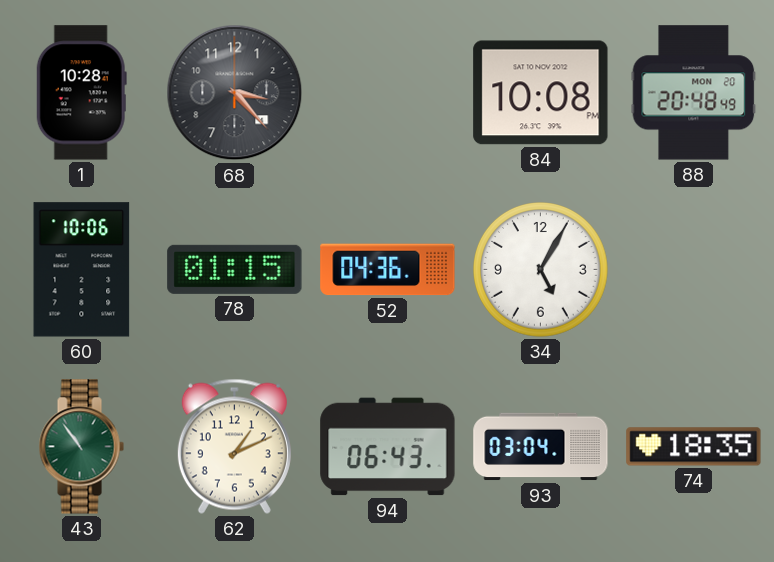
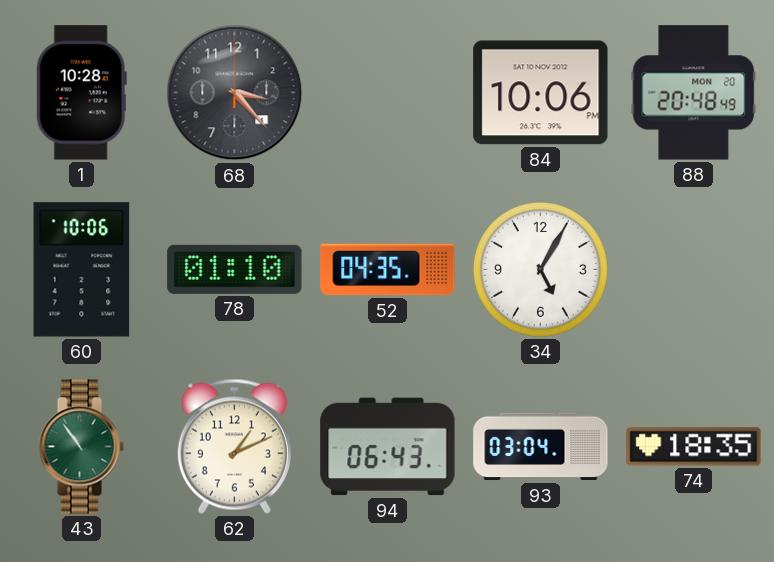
84: 10:08 -> 10:06
78: 01:15 -> 01:10
52: 04:36 -> 04:35
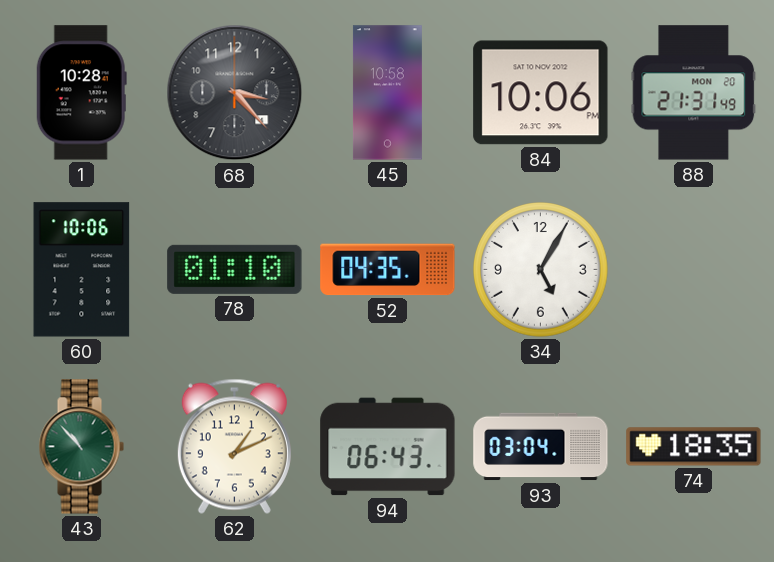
45: none -> 10:58
88: 20:48 -> 21:31
43: 10:54 -> 10:53
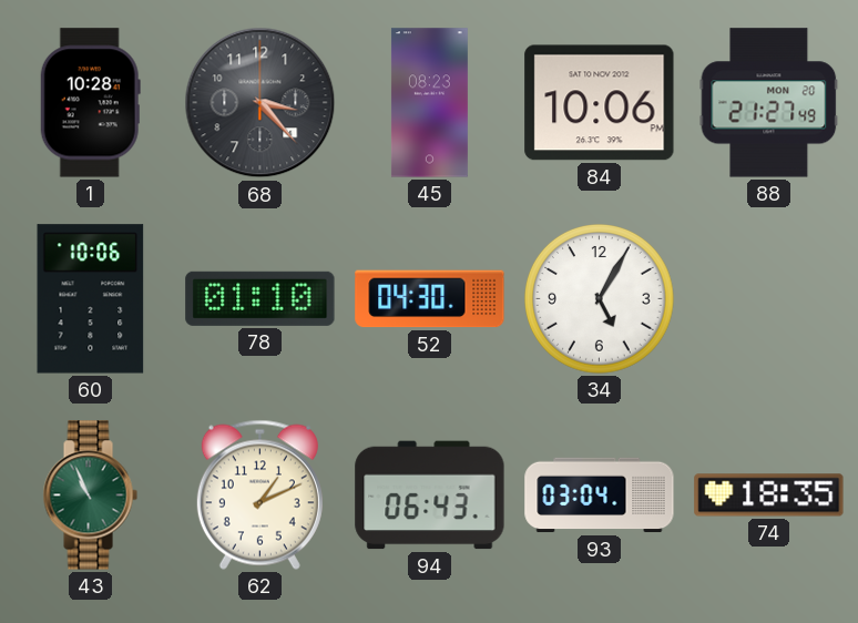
45: 10:58 -> 08:23
88: 21:31 -> 21:27
52: 04:35 -> 04:30
43: 10:53 -> 10:56
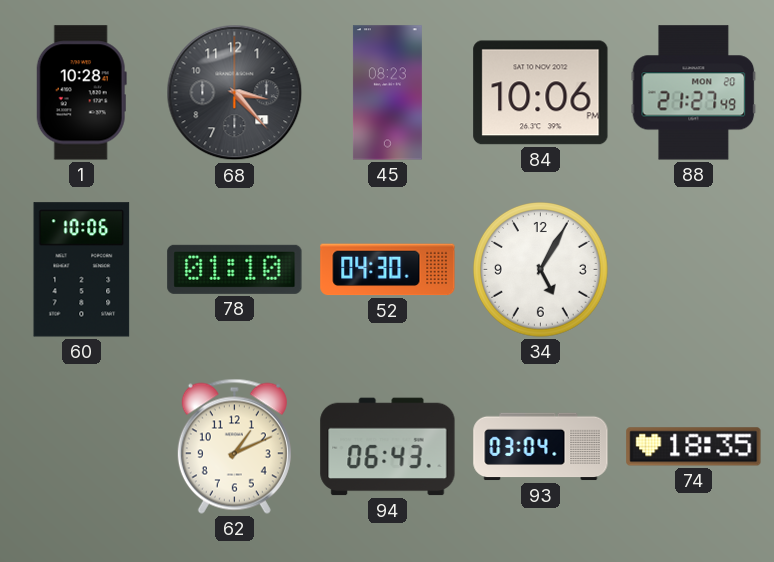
43: 10:56 -> none
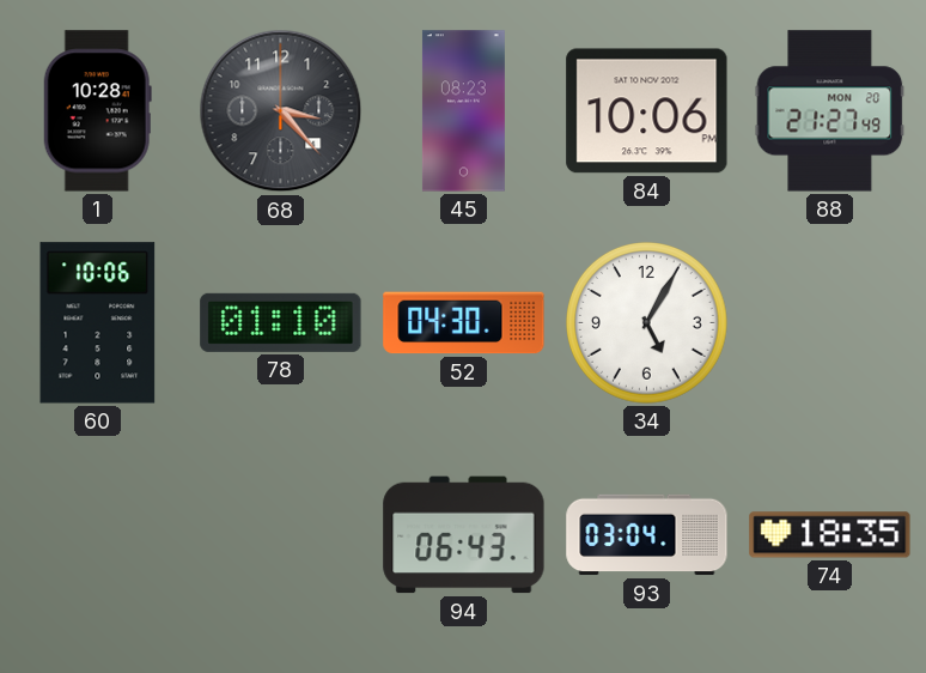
62: 1:11 -> none
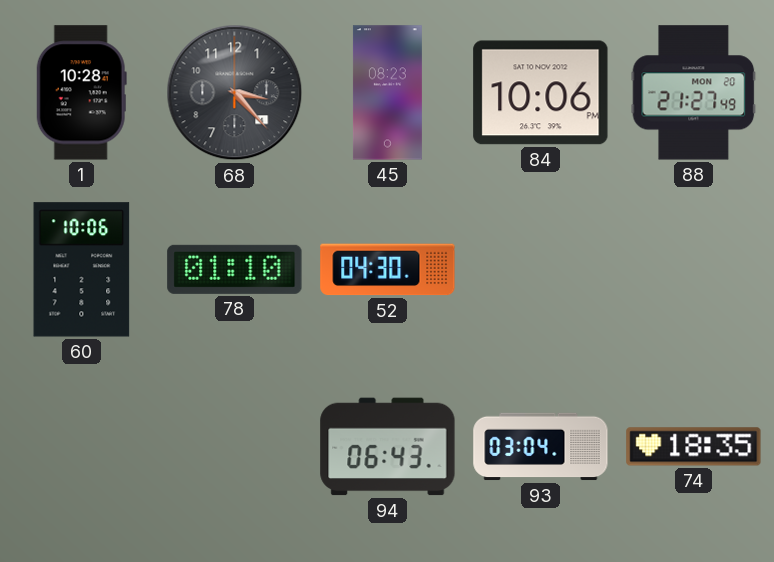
34: 5:05 -> none
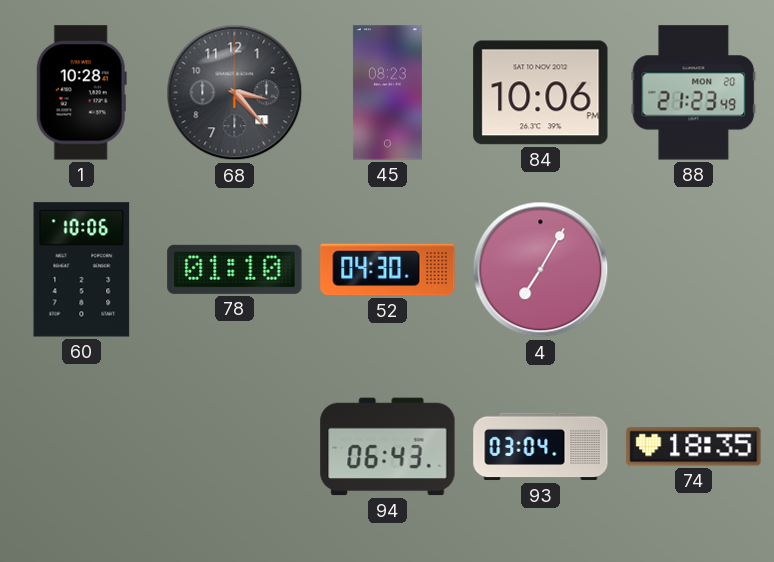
88: 21:27 -> 21:23
4: none -> 7:05
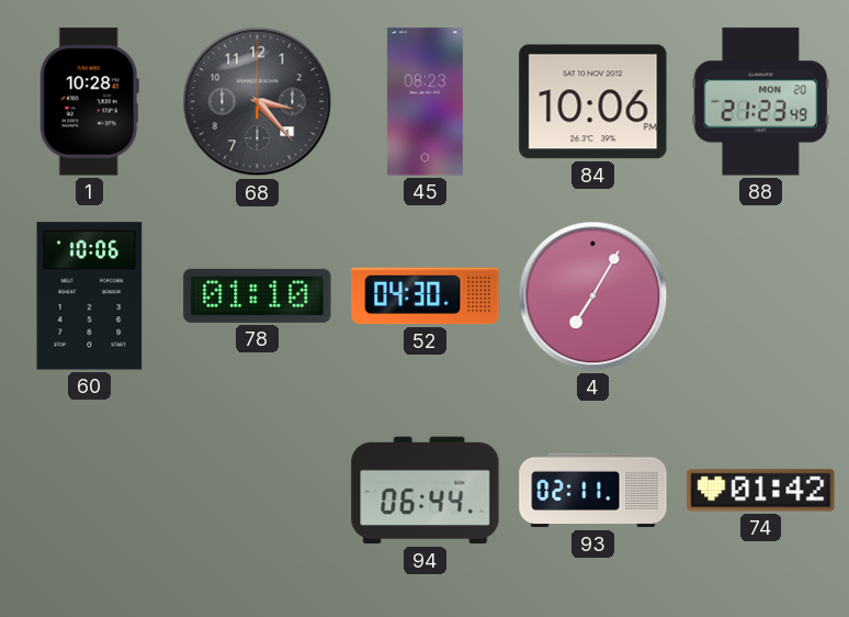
94: 06:43 -> 06:44
93: 03:04 -> 02:11
74: 18:35 -> 01:42
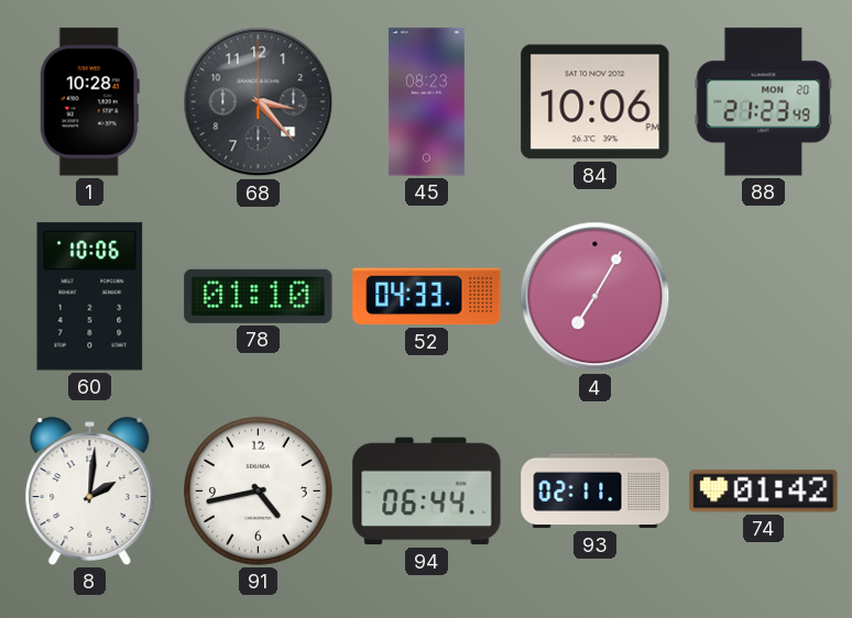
52: 04:30 -> 04:33
8: none -> 2:01
91: none -> 4:43
